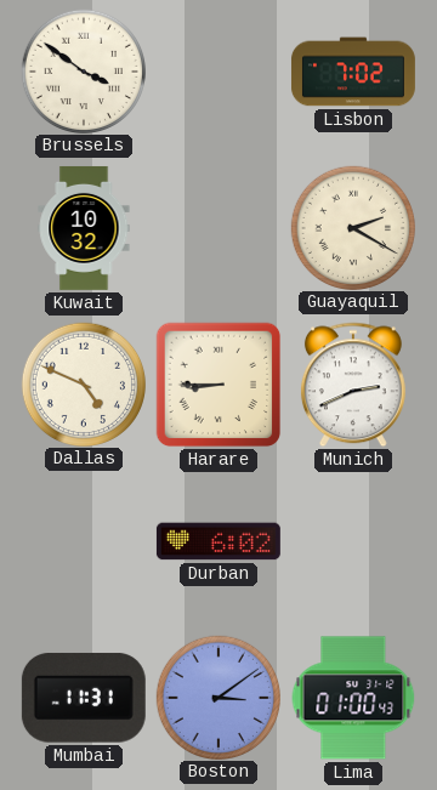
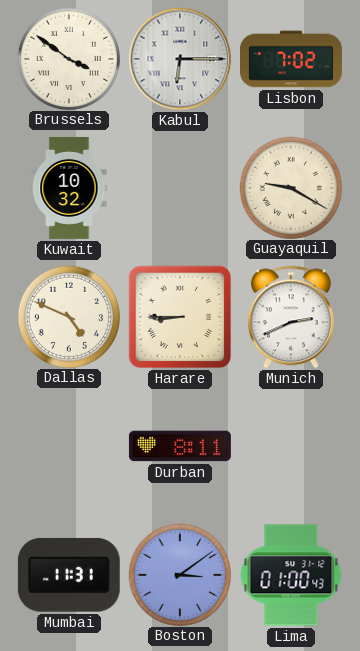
Kabul: none -> 6:15
Guayaquil: 2:20 -> 9:20
Durban: 6:02 -> 8:11
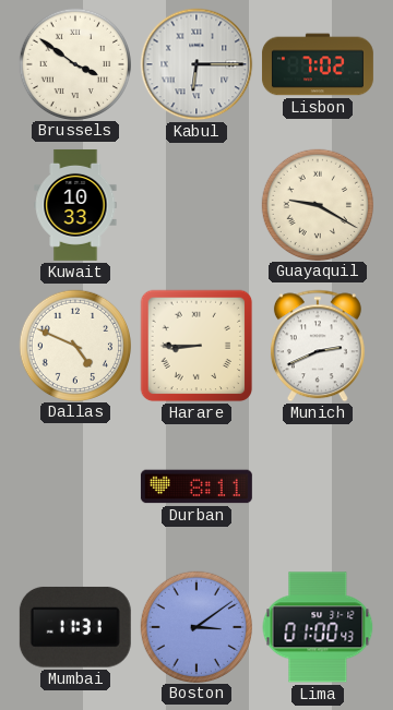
Kuwait: 10:32 -> 10:33
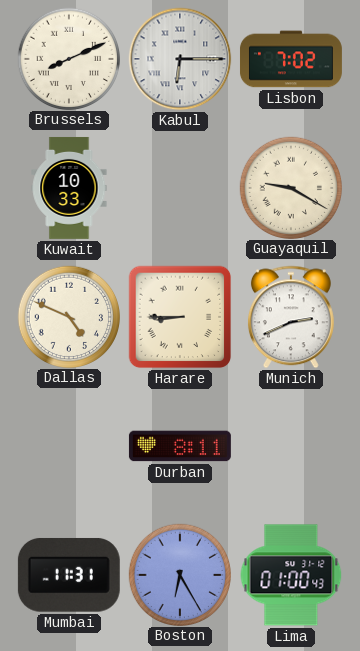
Brussels: 3:51 -> 8:11
Boston: 3:09 -> 6:25
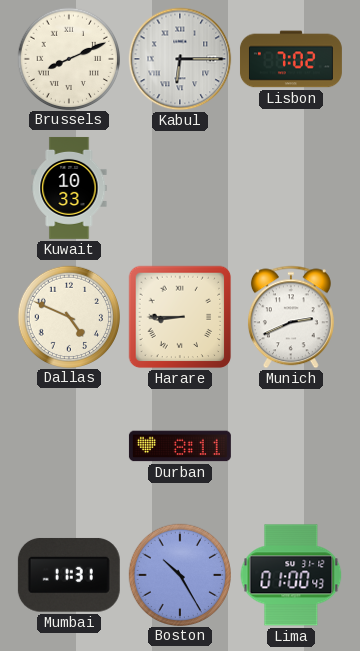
Guayaquil: 9:20 -> none
Boston: 6:25 -> 10:25
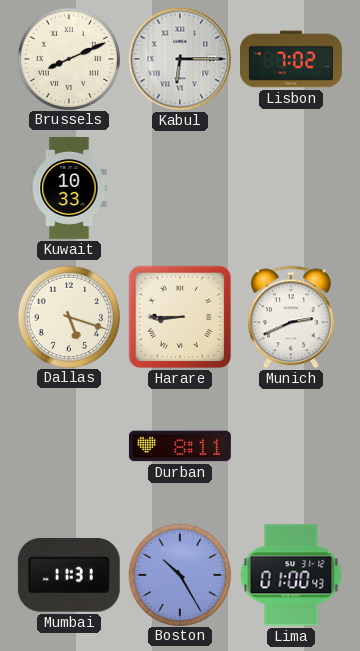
Dallas: 4:49 -> 5:18
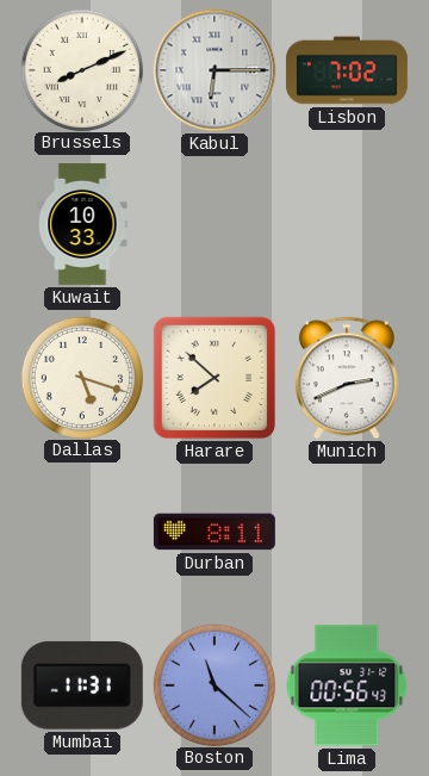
Harare: 8:45 -> 7:52
Boston: 10:25 -> 11:22
Lima: 01:00 -> 00:56
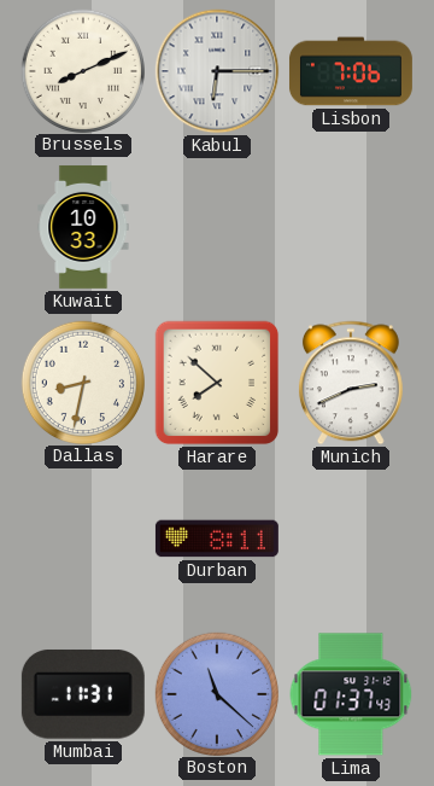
Lisbon: 7:02 -> 7:06
Dallas: 5:18 -> 8:32
Lima: 00:56 -> 01:37
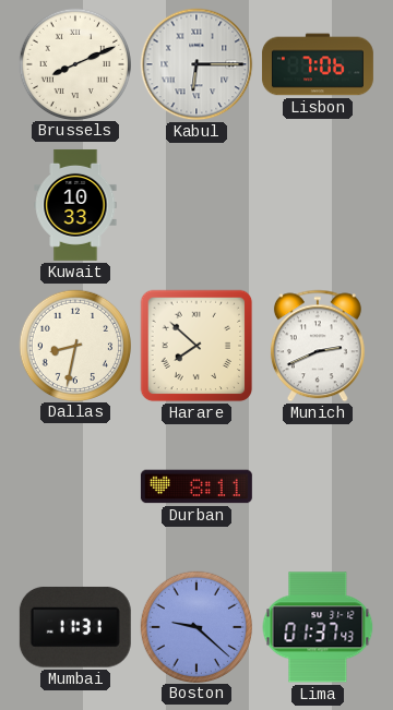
Boston: 11:22 -> 9:22
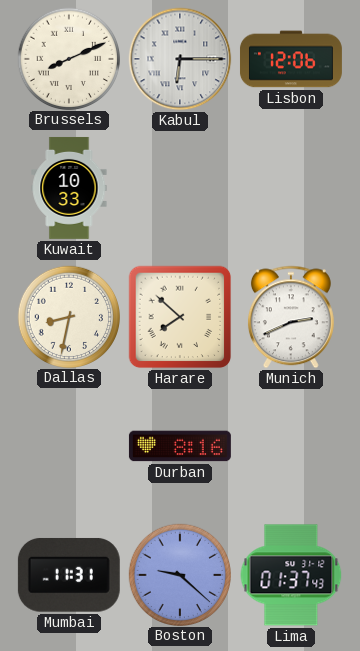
Lisbon: 7:06 -> 12:06
Durban: 8:11 -> 8:16
